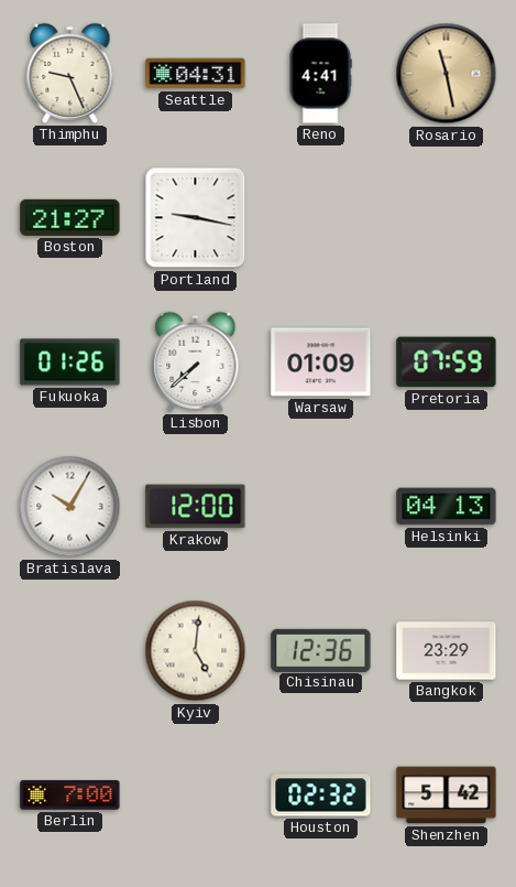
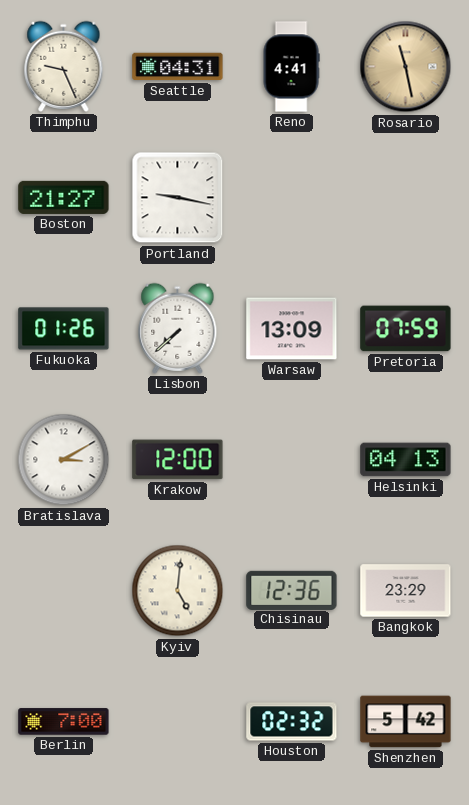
Warsaw: 01:09 -> 13:09
Bratislava: 10:05 -> 3:10
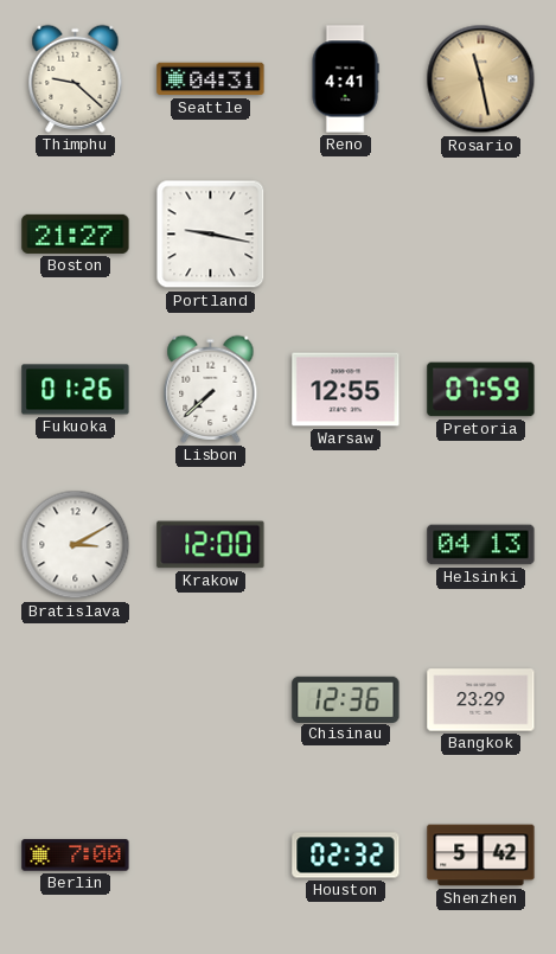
Thimphu: 9:26 -> 9:22
Warsaw: 13:09 -> 12:55
Kyiv: 5:01 -> none
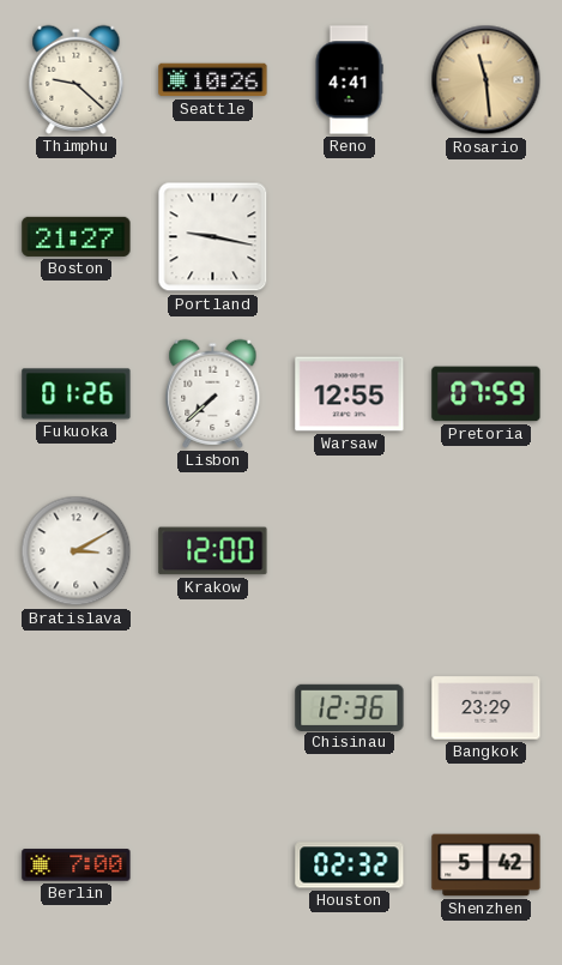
Seattle: 04:31 -> 10:26
Rosario: 11:28 -> 11:29
Helsinki: 04:13 -> none
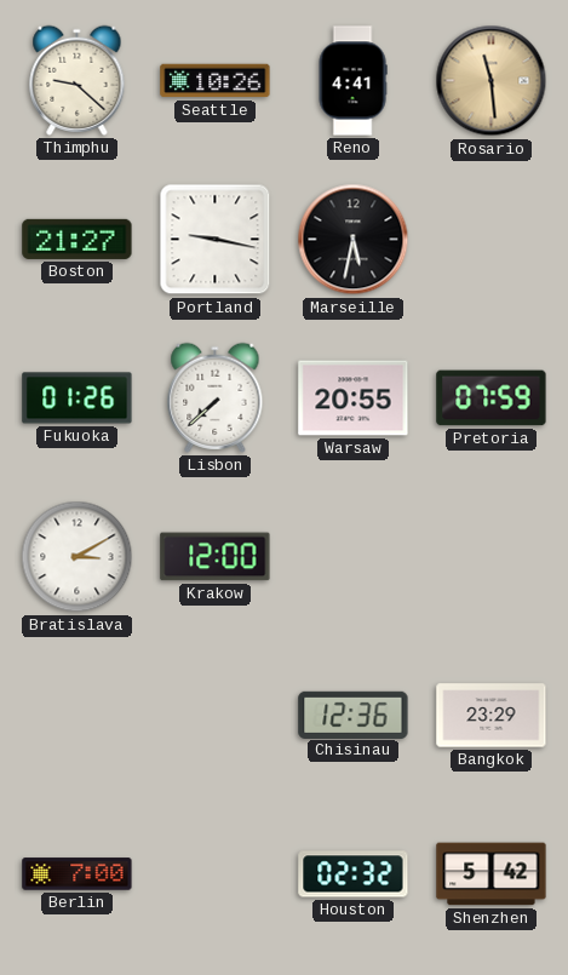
Marseille: none -> 5:32
Warsaw: 12:55 -> 20:55
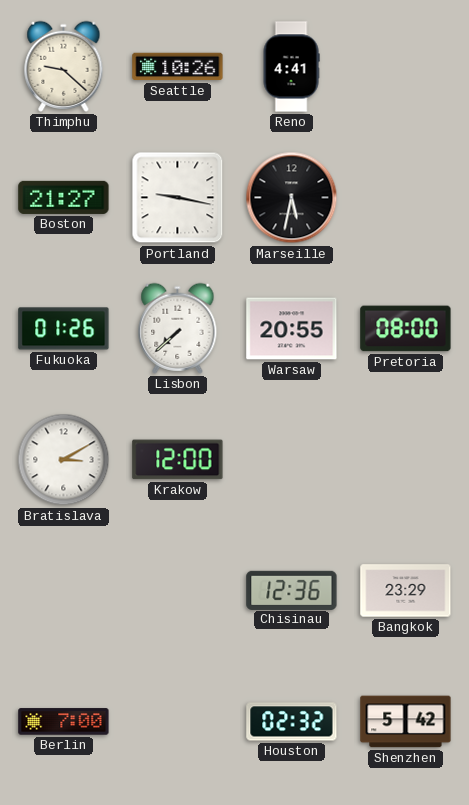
Rosario: 11:29 -> none
Pretoria: 07:59 -> 08:00
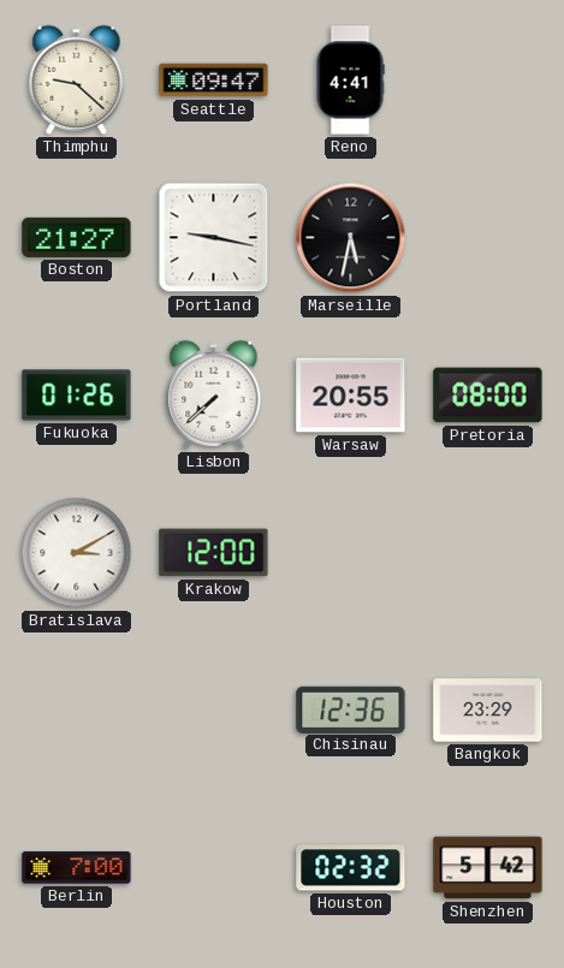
Seattle: 10:26 -> 09:47
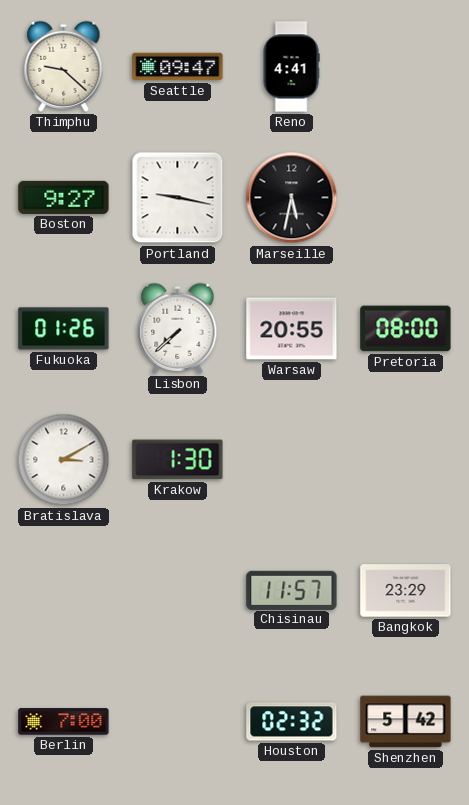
Boston: 21:27 -> 9:27
Krakow: 12:00 -> 1:30
Chisinau: 12:36 -> 11:57
